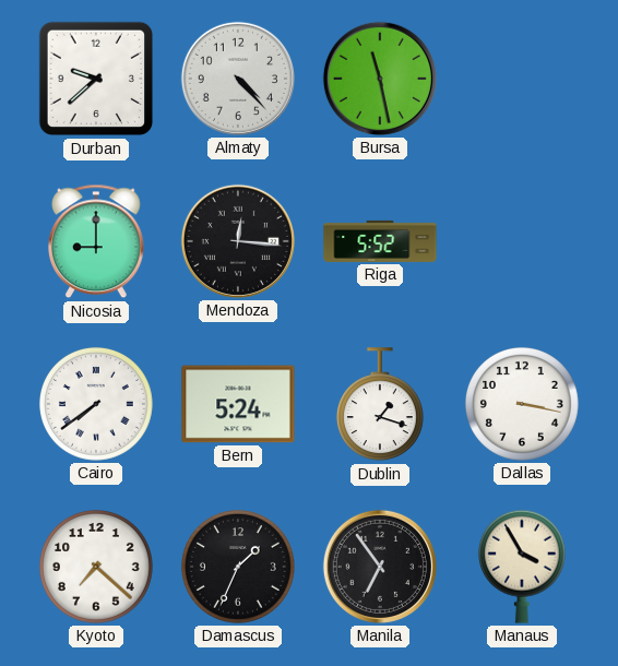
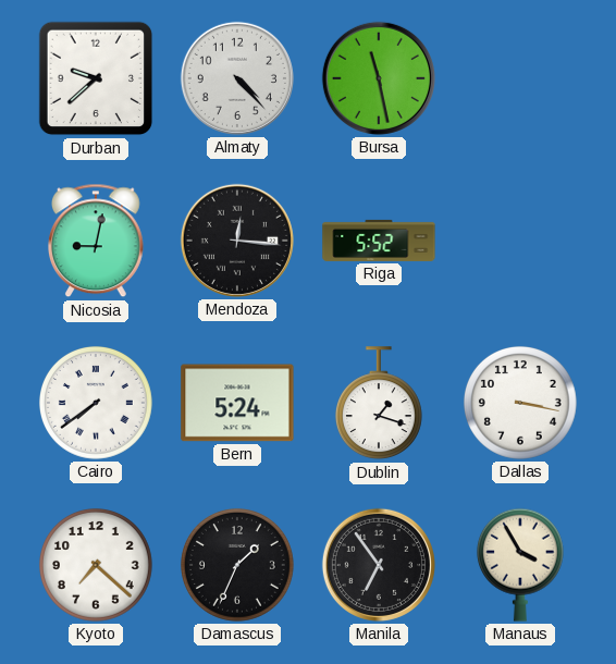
Nicosia: 9:00 -> 9:02
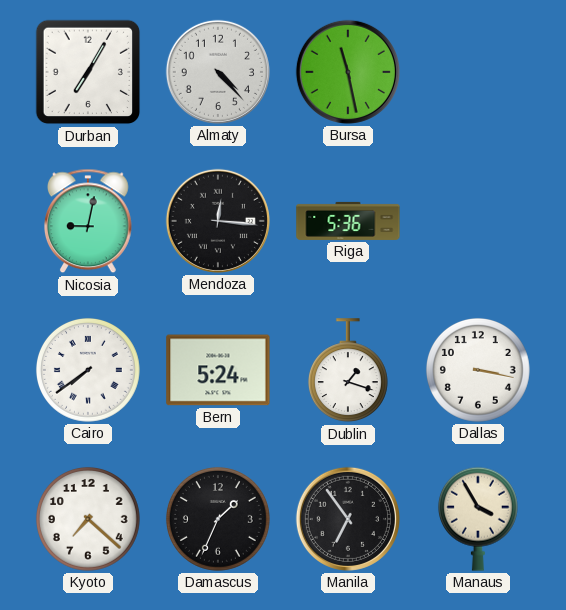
Durban: 9:38 -> 7:05
Riga: 5:52 -> 5:36
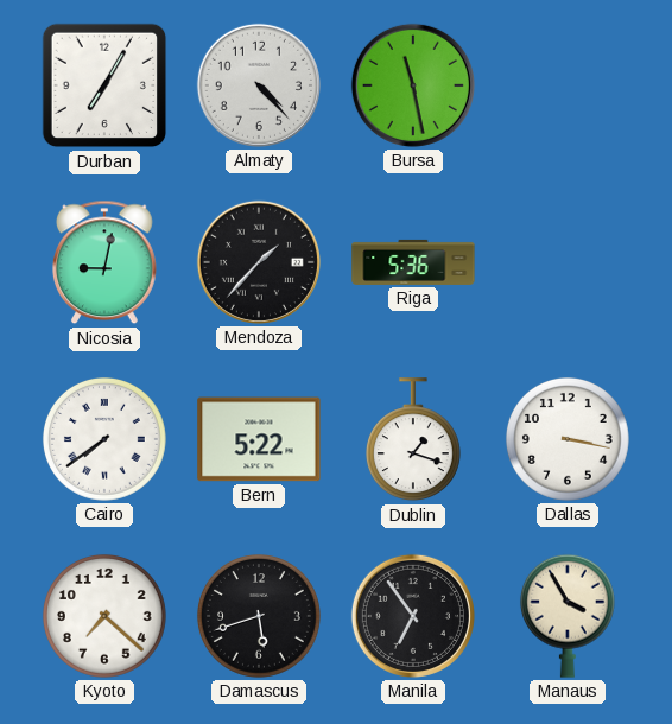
Mendoza: 12:16 -> 1:37
Bern: 5:24 -> 5:22
Damascus: 1:34 -> 5:42
